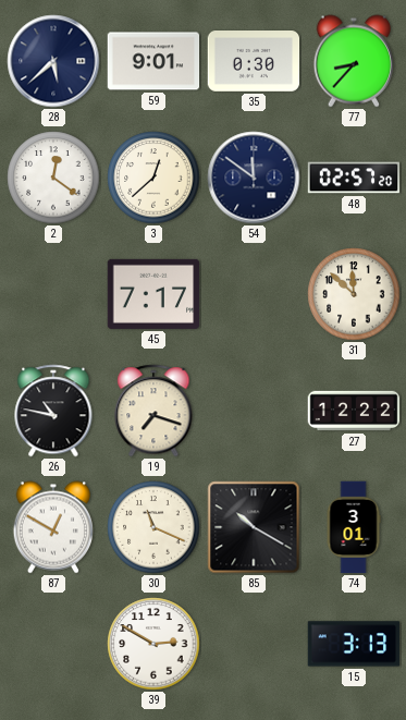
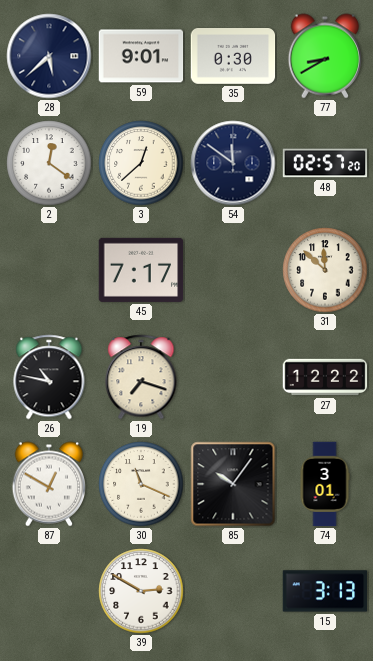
77: 8:37 -> 8:40
85: 10:20 -> 10:06
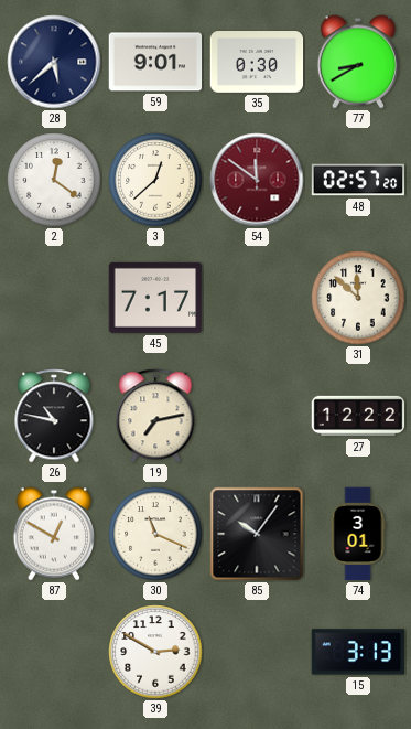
54 dial: navy -> burgundy
19: 7:18 -> 7:13
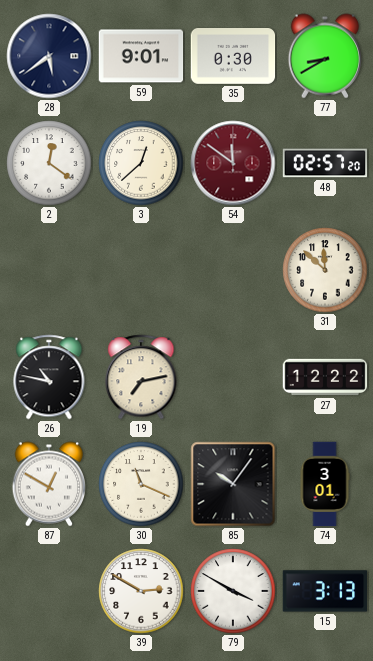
28: 5:38 -> 5:39
45: 7:17 -> none
79: none -> 3:50
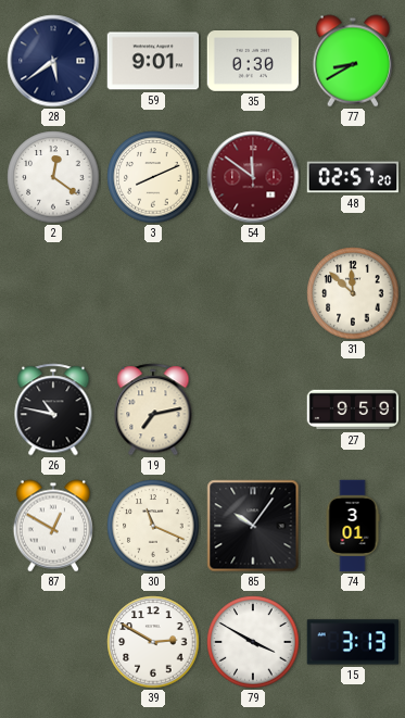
3: 12:38 -> 8:11
27: 12:22 -> 9:59
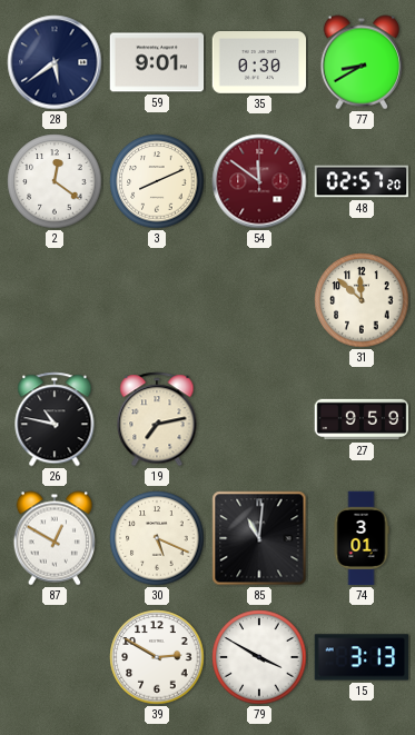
30: 11:19 -> 5:19
85: 10:06 -> 11:01
